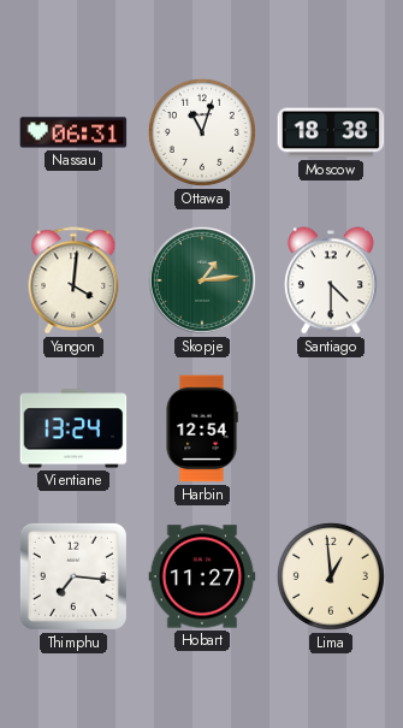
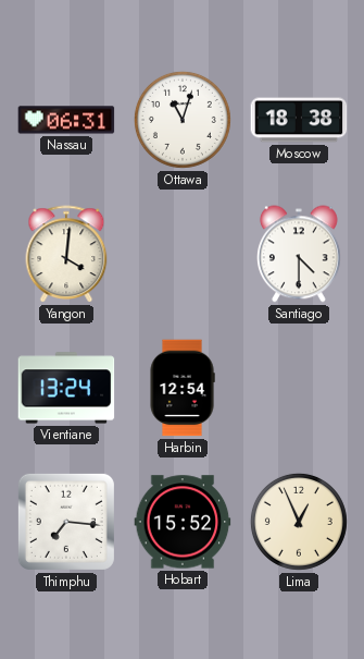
Skopje: 1:14 -> none
Hobart: 11:27 -> 15:52
Lima: 12:59 -> 12:56
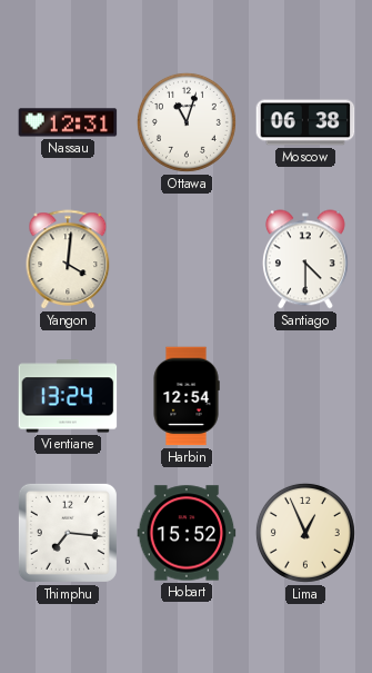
Nassau: 06:31 -> 12:31
Moscow: 18:38 -> 06:38
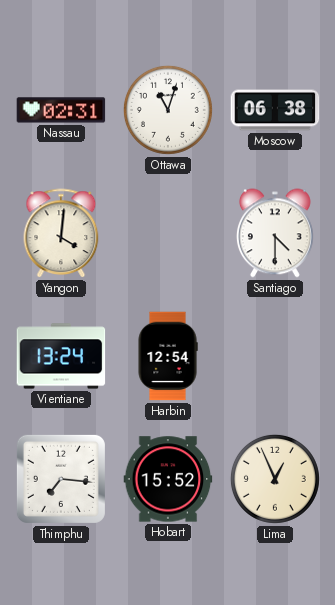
Nassau: 12:31 -> 02:31
